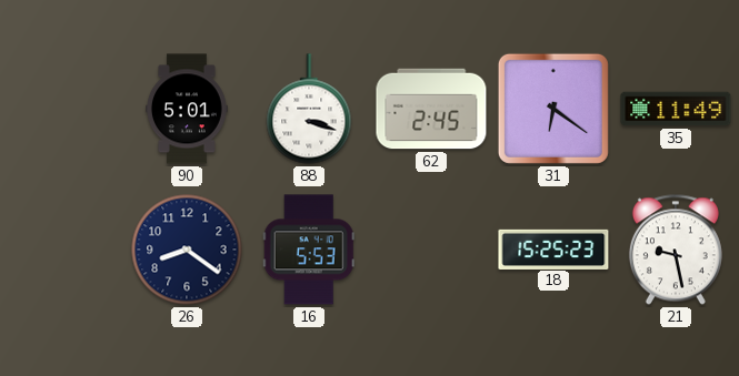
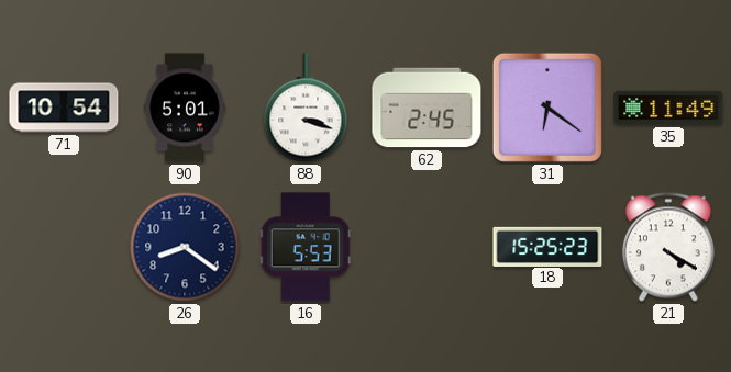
71: none -> 10:54
21: 9:28 -> 4:20
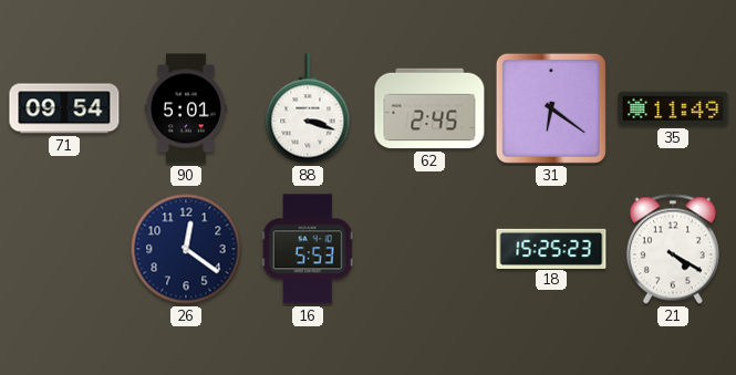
71: 10:54 -> 09:54
26: 8:21 -> 12:21
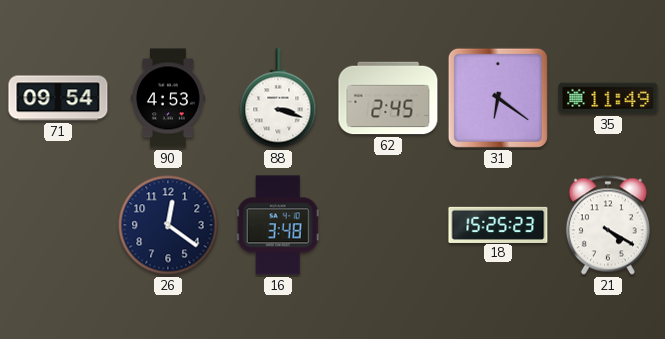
90: 5:01 -> 4:53
16: 5:53 -> 3:48
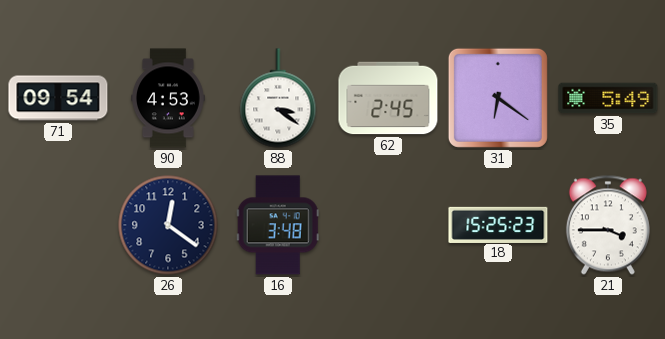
88: 3:18 -> 3:21
35: 11:49 -> 5:49
21: 4:20 -> 3:45
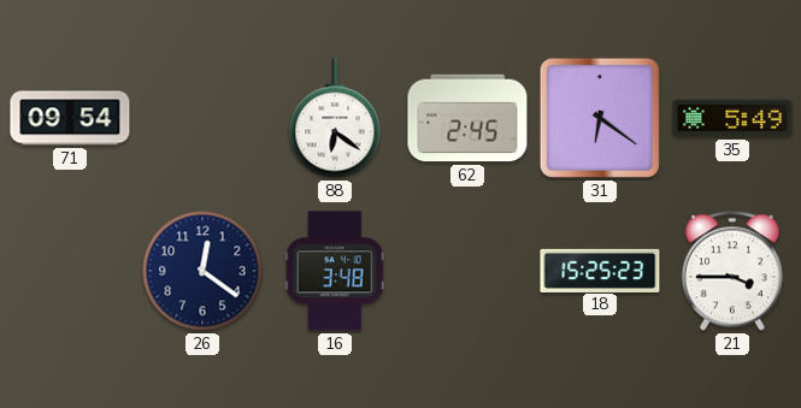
90: 4:53 -> none
88: 3:21 -> 6:21
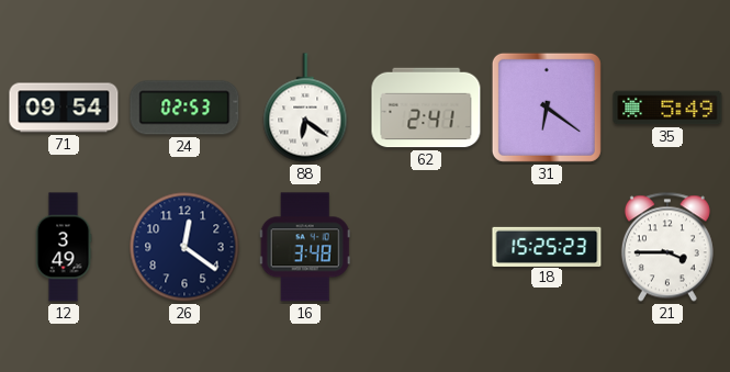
24: none -> 02:53
62: 2:45 -> 2:41
12: none -> 3:49
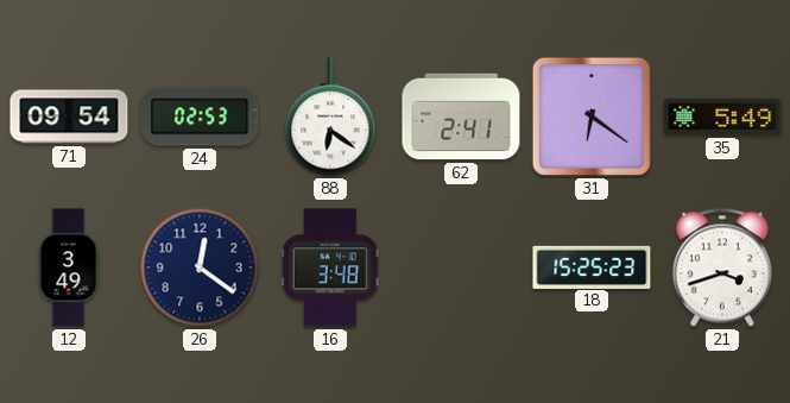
21: 3:45 -> 3:42
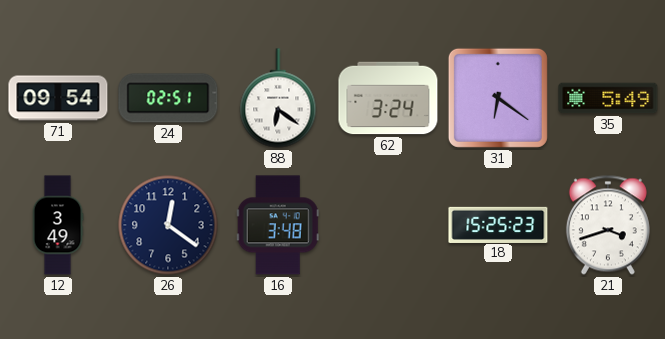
24: 02:53 -> 02:51
62: 2:41 -> 3:24
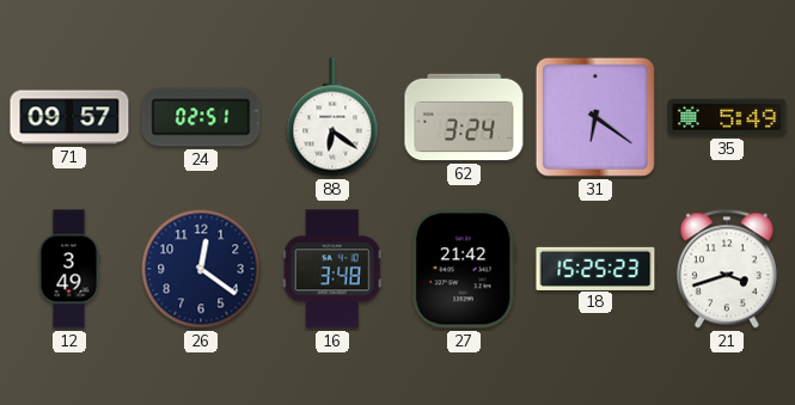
71: 09:54 -> 09:57
27: none -> 21:42
